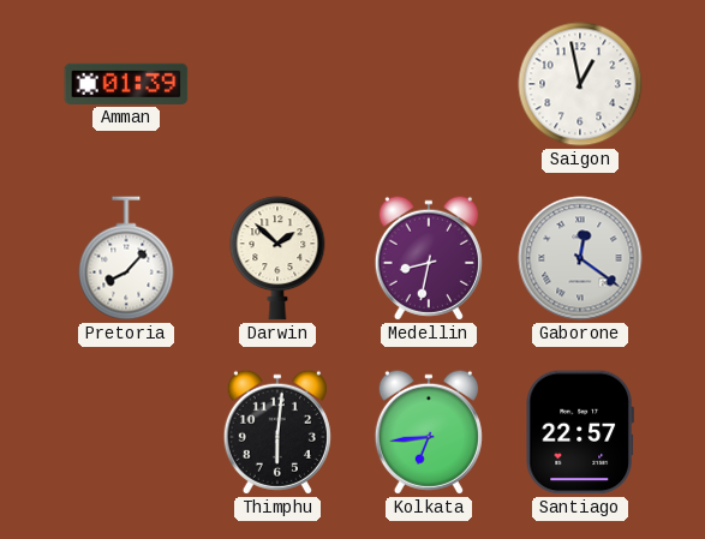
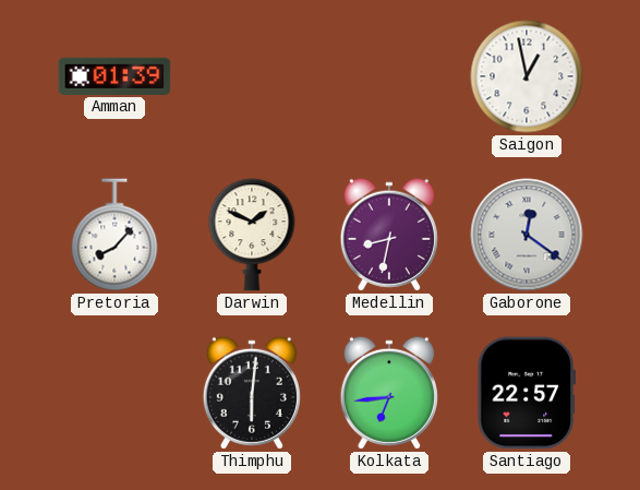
Darwin: 1:52 -> 1:49
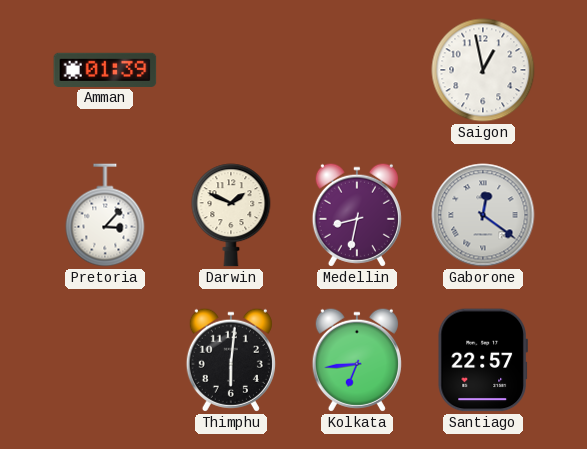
Pretoria: 8:07 -> 3:07
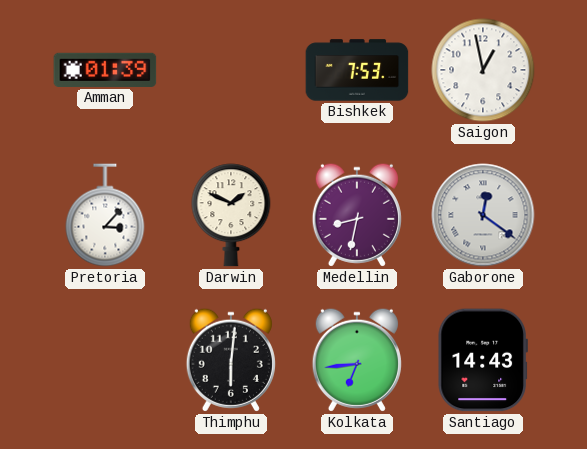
Bishkek: none -> 7:53
Santiago: 22:57 -> 14:43
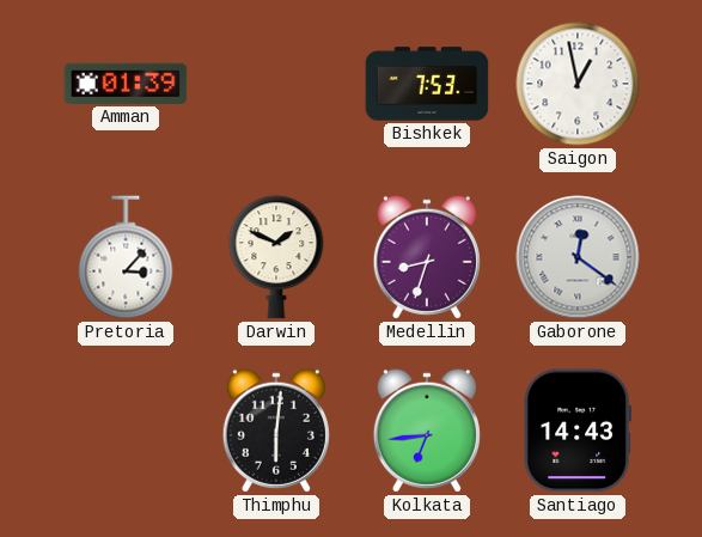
Medellin: 8:32 -> 8:33
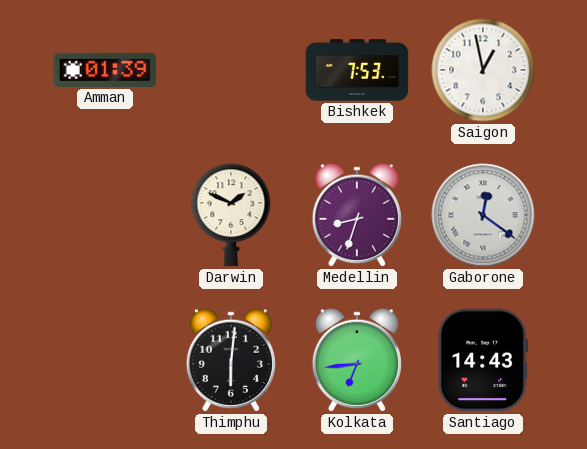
Pretoria: 3:07 -> none
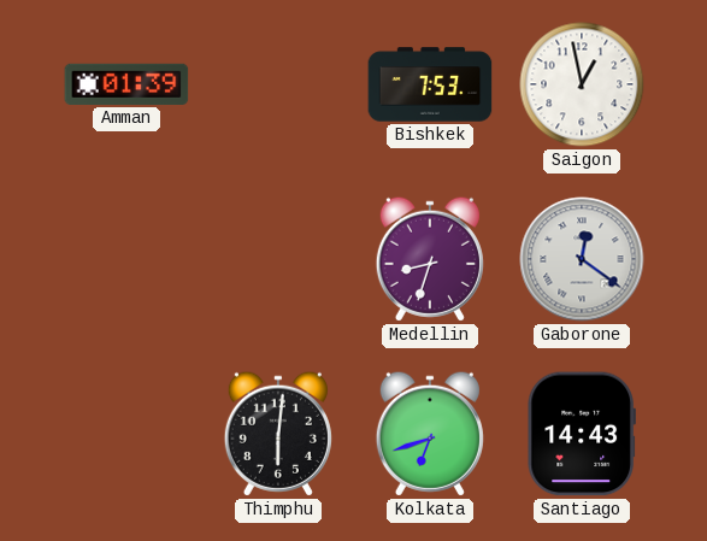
Darwin: 1:49 -> none
Kolkata: 6:44 -> 6:42
